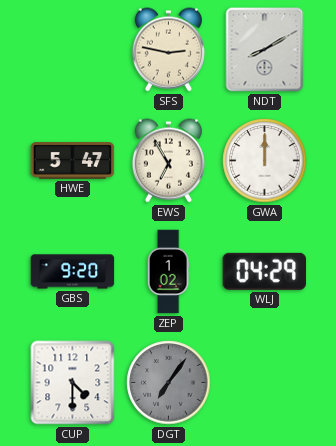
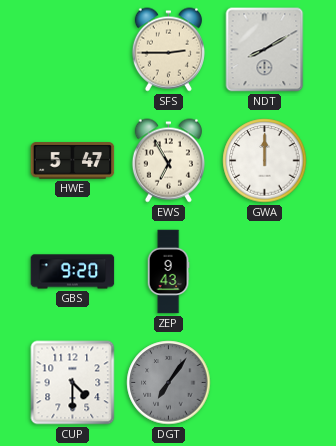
SFS: 2:47 -> 2:45
ZEP: 1:02 -> 9:43
WLJ: 04:29 -> none
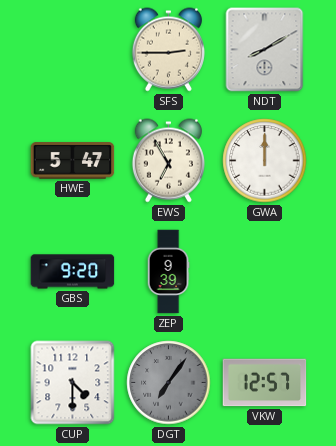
ZEP: 9:43 -> 9:39
VKW: none -> 12:57
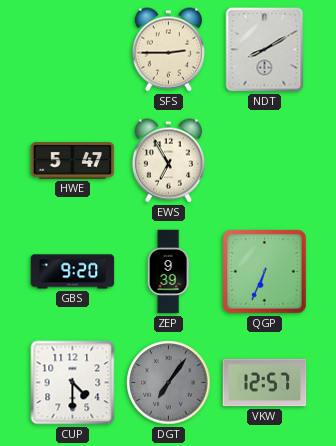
GWA: 12:00 -> none
QGP: none -> 6:34
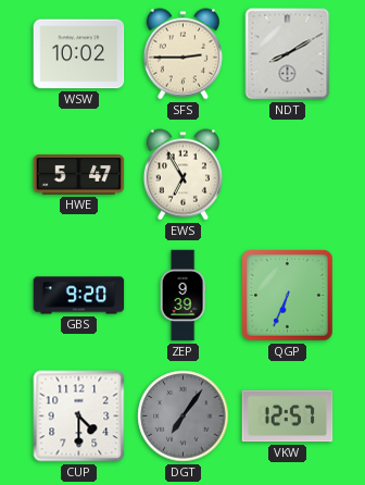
WSW: none -> 10:02
